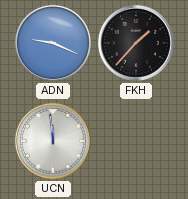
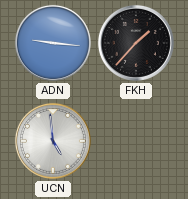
ADN: 9:19 -> 9:16
UCN: 11:59 -> 4:59
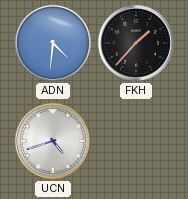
ADN: 9:16 -> 4:31
UCN: 4:59 -> 4:42
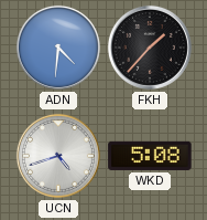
WKD: none -> 5:08
